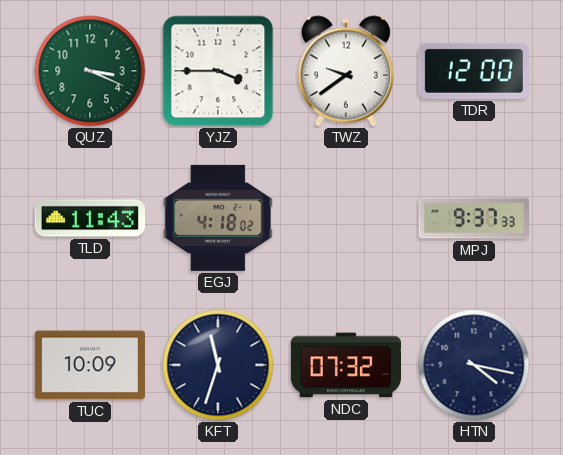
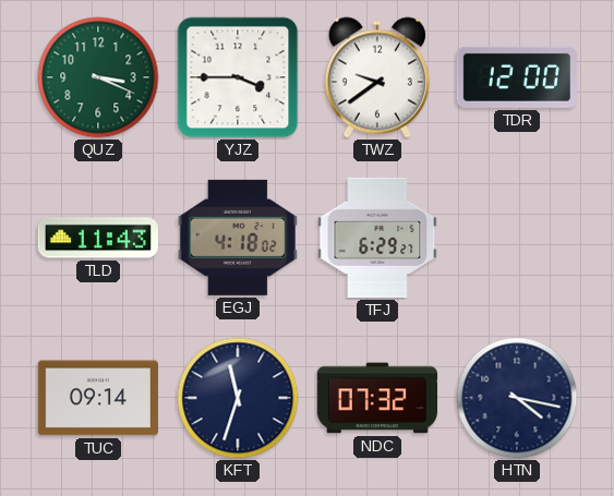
TFJ: none -> 6:29
MPJ: 9:37 -> none
TUC: 10:09 -> 09:14
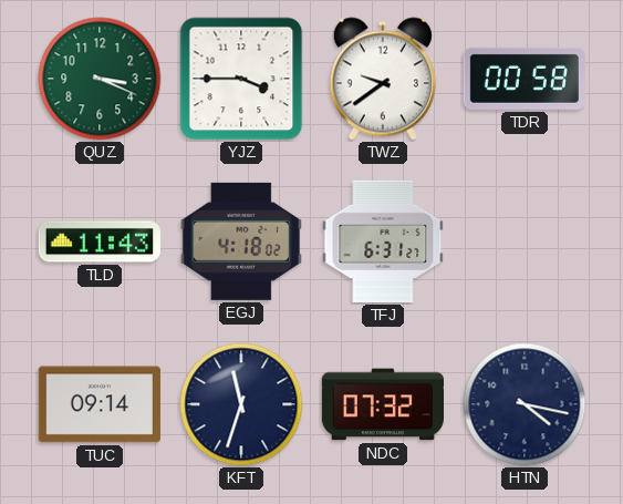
TDR: 12:00 -> 00:58
TFJ: 6:29 -> 6:31
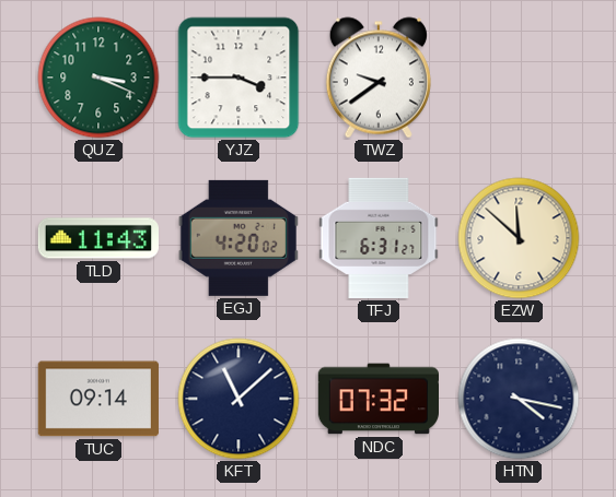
TDR: 00:58 -> none
EGJ: 4:18 -> 4:20
EZW: none -> 11:52
KFT: 11:33 -> 11:08
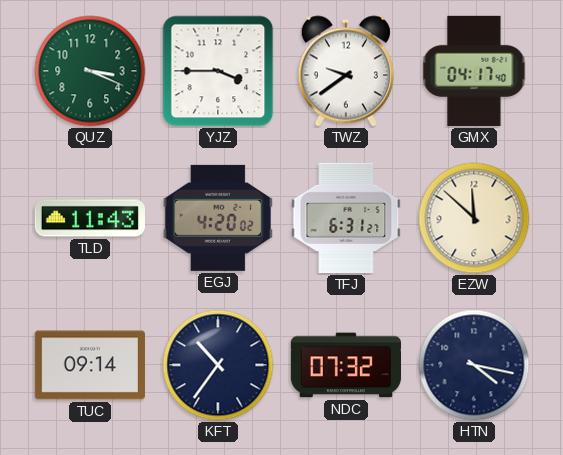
GMX: none -> 04:17
KFT: 11:08 -> 10:36
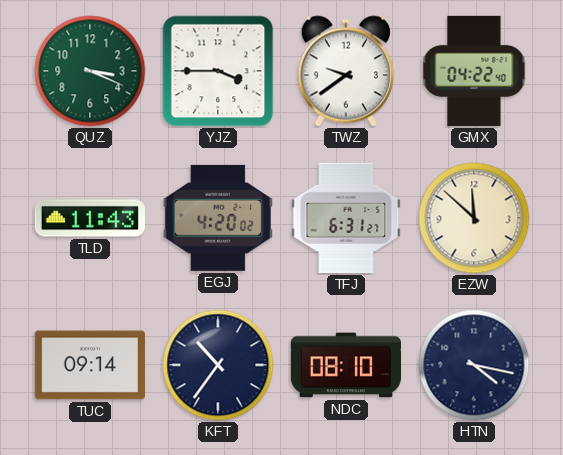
GMX: 04:17 -> 04:22
NDC: 07:32 -> 08:10
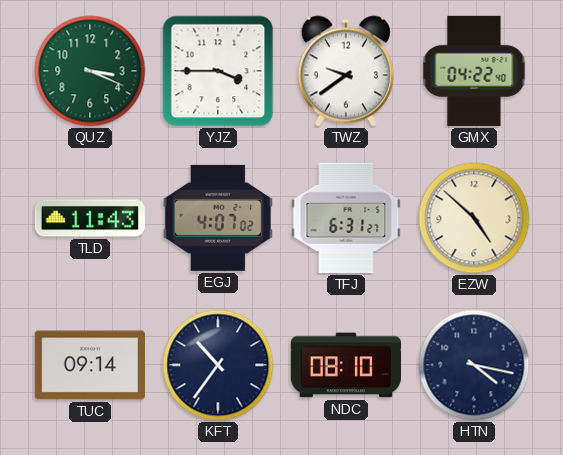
EGJ: 4:20 -> 4:07
EZW: 11:52 -> 4:52
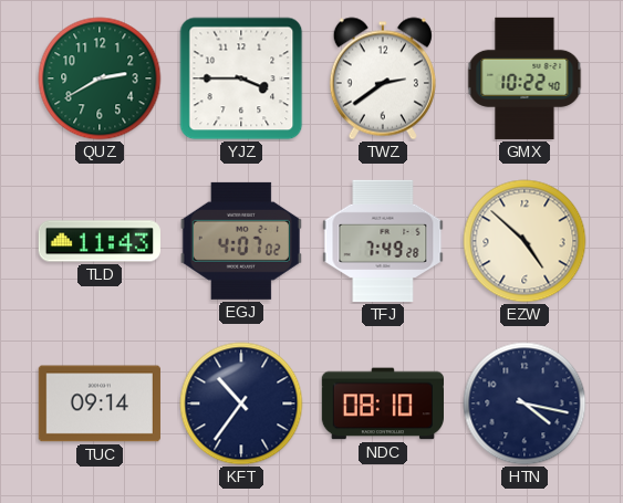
QUZ: 3:19 -> 2:40
TWZ: 9:39 -> 2:39
GMX: 04:22 -> 10:22
TFJ: 6:31 -> 7:49
